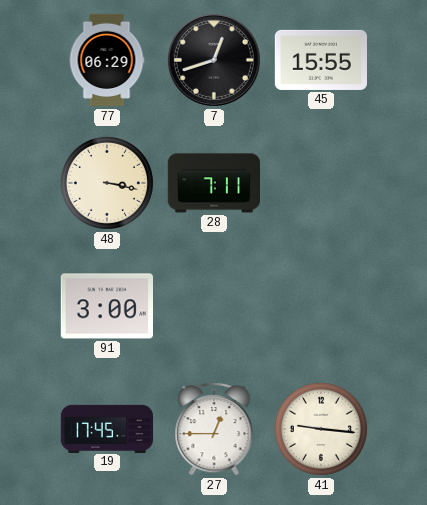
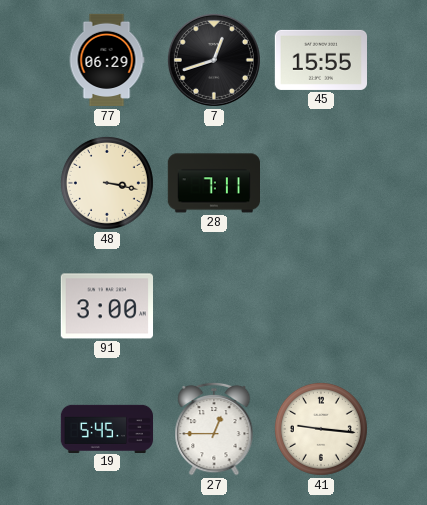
19: 17:45 -> 5:45
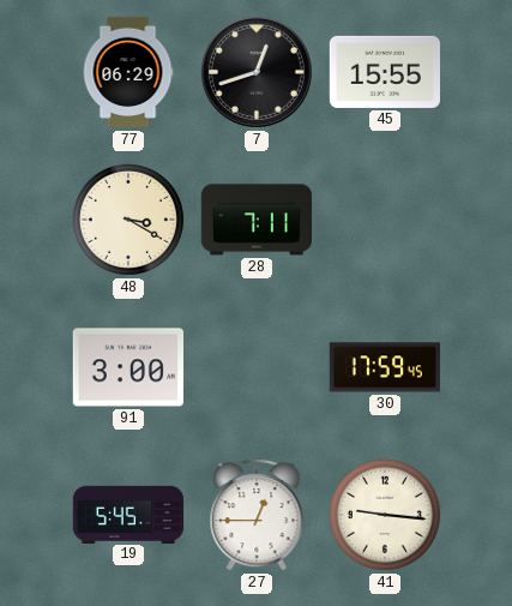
48: 3:17 -> 3:20
30: none -> 17:59
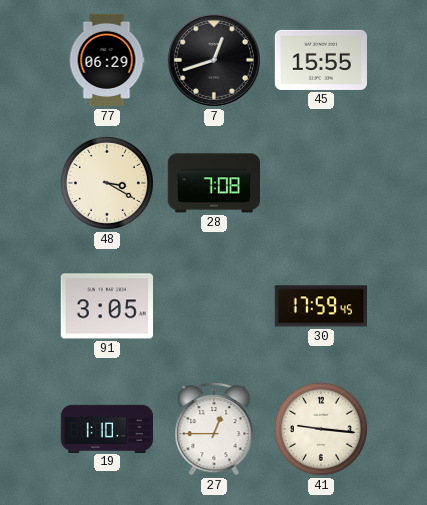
28: 7:11 -> 7:08
91: 3:00 -> 3:05
19: 5:45 -> 1:10
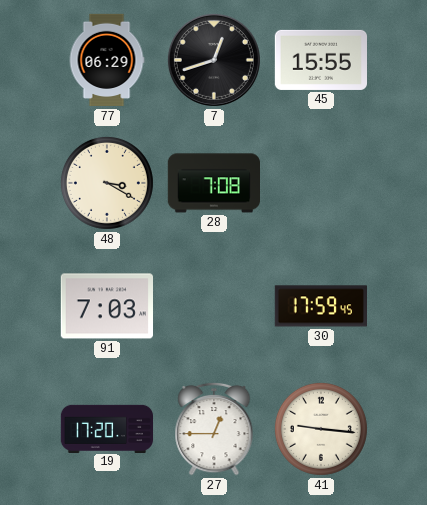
91: 3:05 -> 7:03
19: 1:10 -> 17:20
